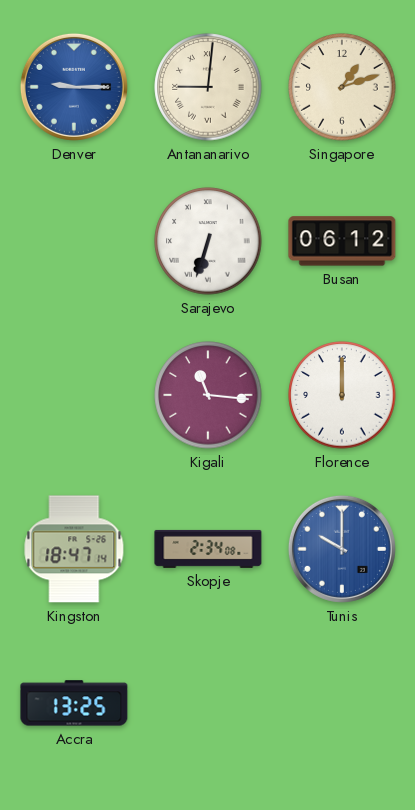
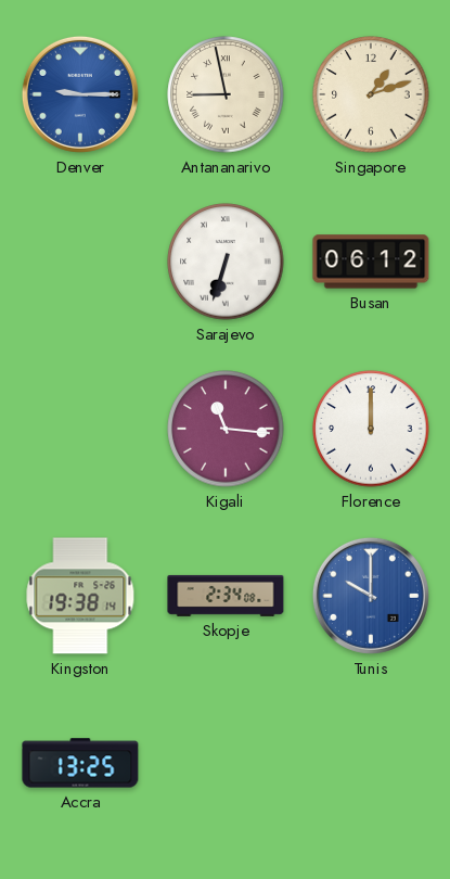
Antananarivo: 9:01 -> 8:58
Kingston: 18:47 -> 19:38
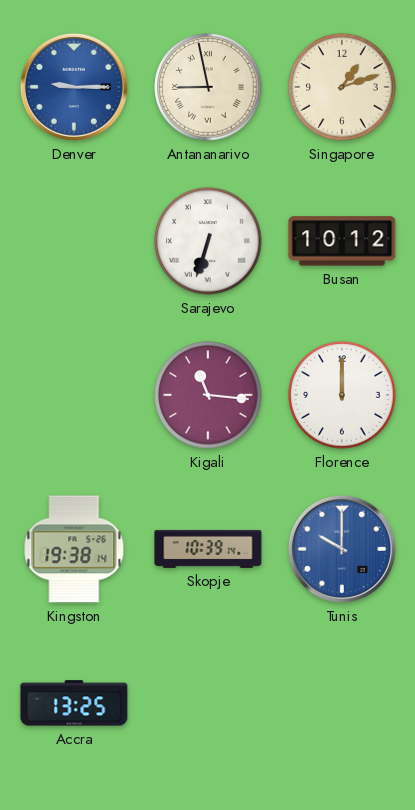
Busan: 06:12 -> 10:12
Skopje: 2:34 -> 10:39
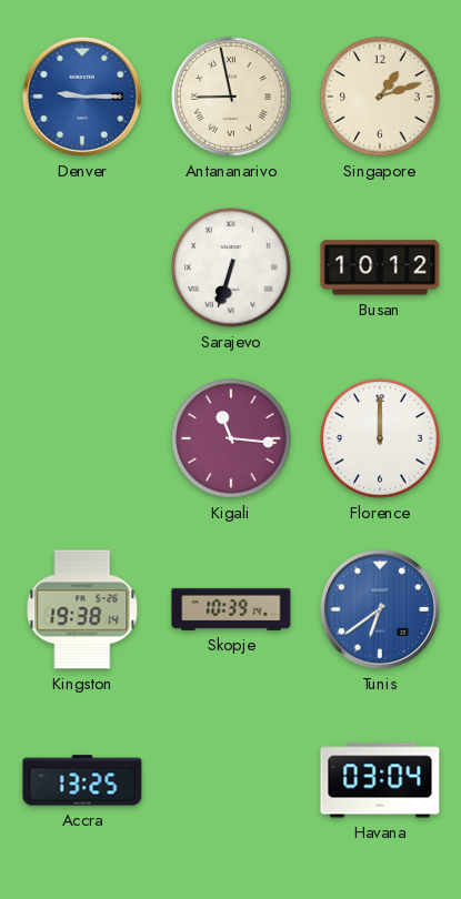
Tunis: 10:00 -> 6:39
Havana: none -> 03:04
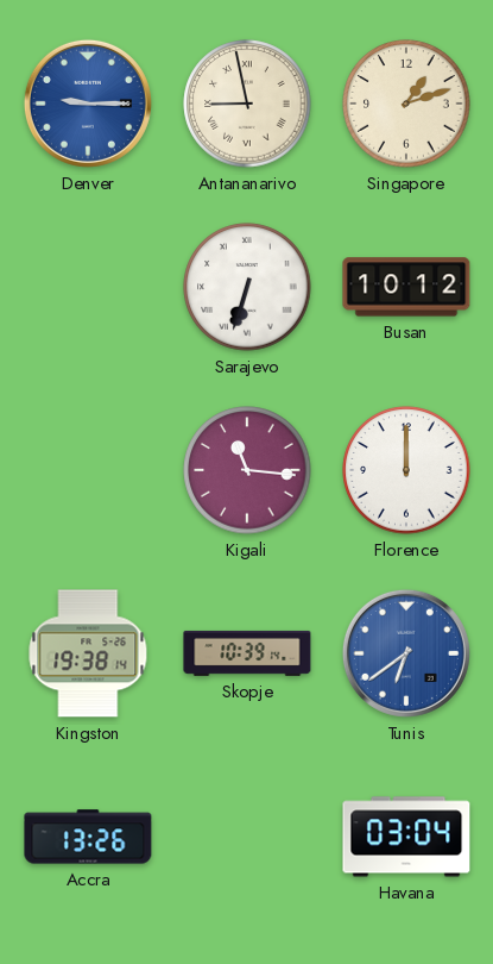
Accra: 13:25 -> 13:26
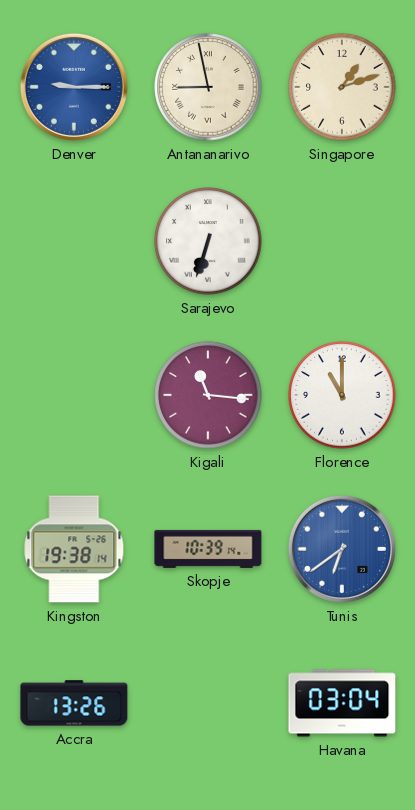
Busan: 10:12 -> none
Florence: 12:00 -> 11:00
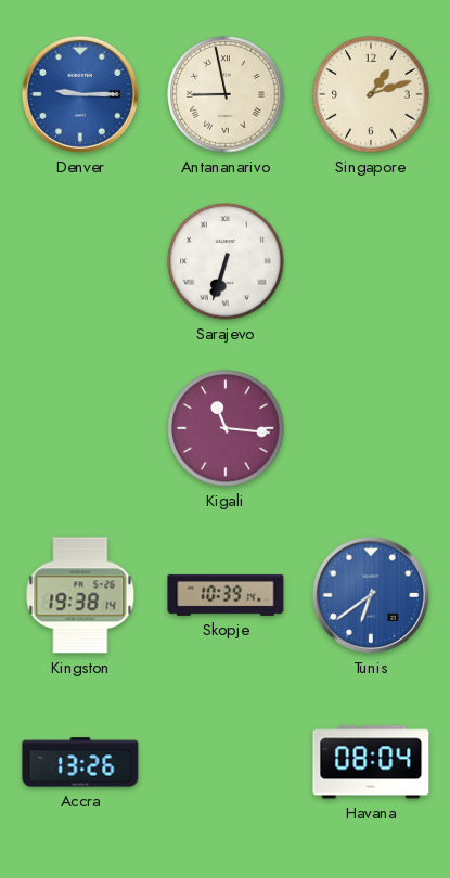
Florence: 11:00 -> none
Havana: 03:04 -> 08:04
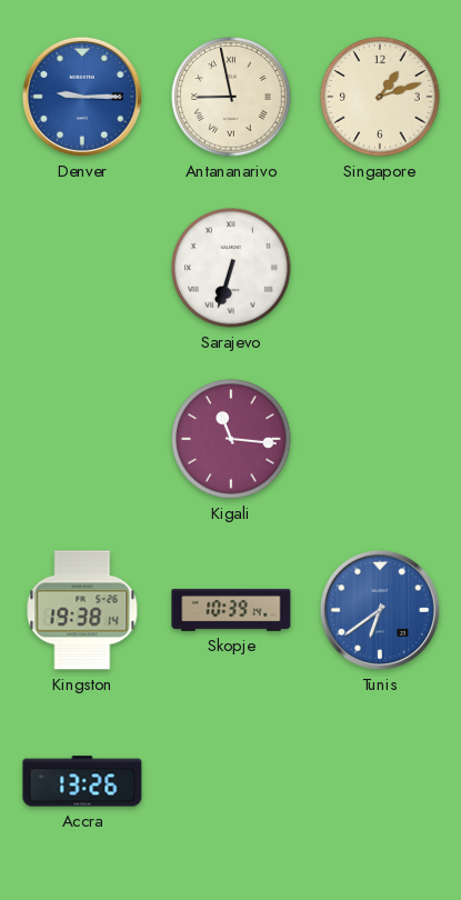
Havana: 08:04 -> none
